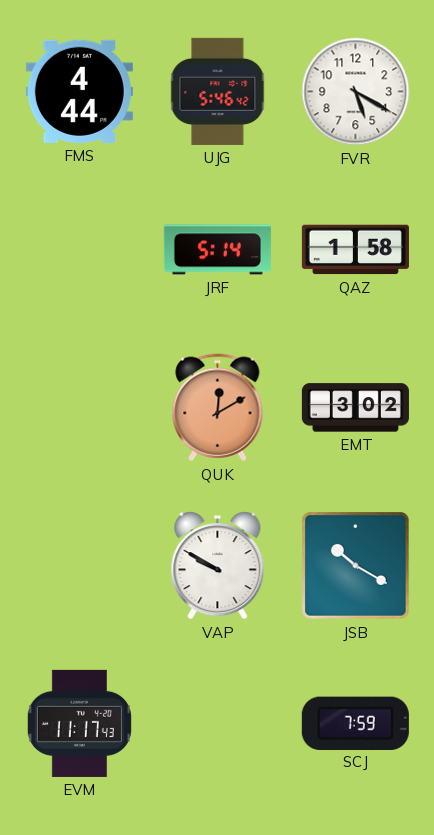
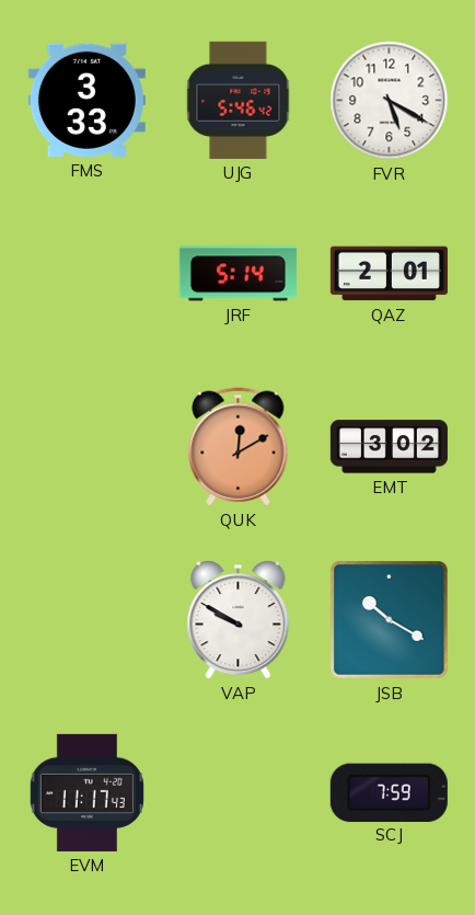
FMS: 4:44 -> 3:33
QAZ: 1:58 -> 2:01
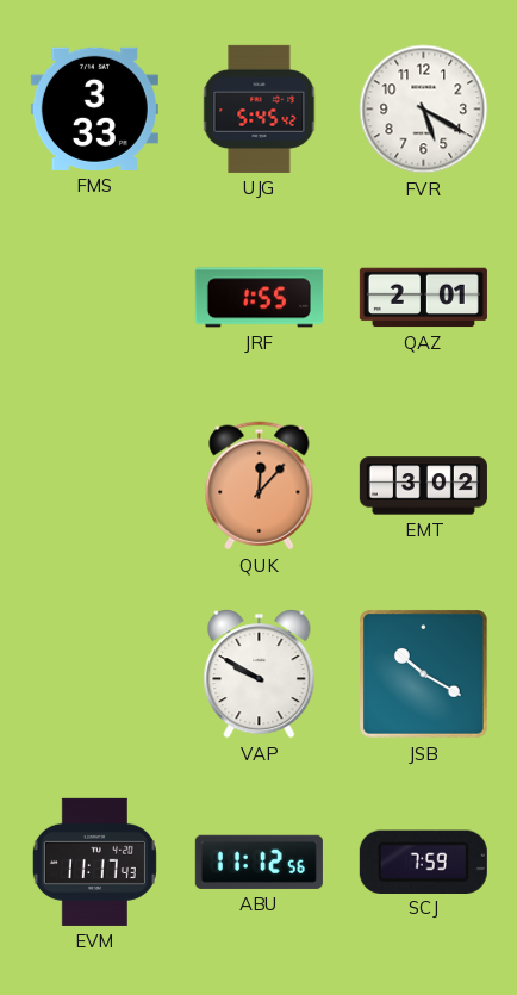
UJG: 5:46 -> 5:45
JRF: 5:14 -> 1:55
QUK: 12:10 -> 12:07
ABU: none -> 11:12
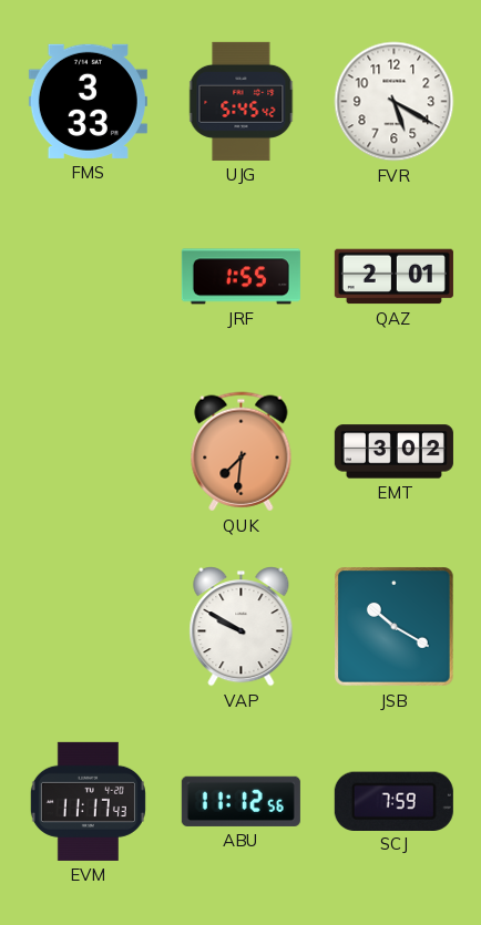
QUK: 12:07 -> 7:31
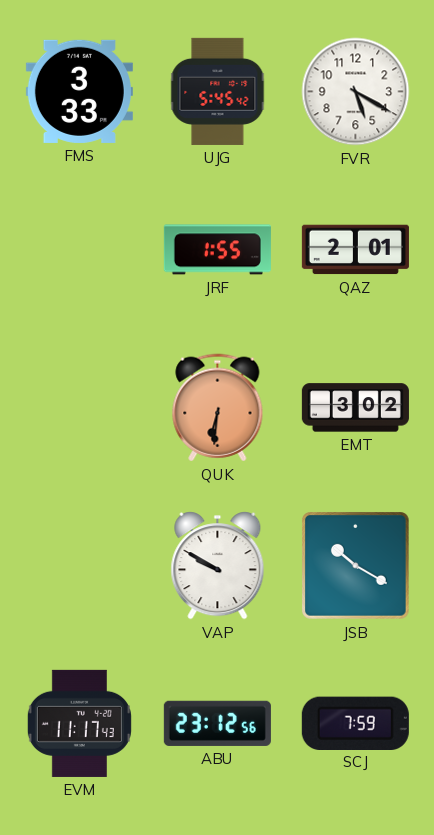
QUK: 7:31 -> 6:31
ABU: 11:12 -> 23:12
